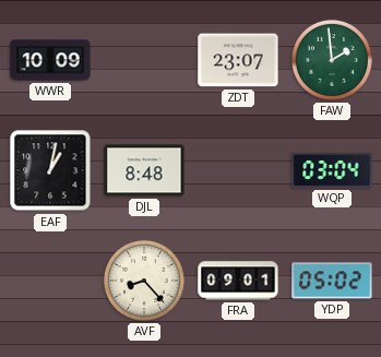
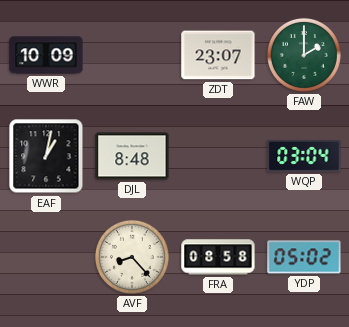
FAW: 1:59 -> 2:00
FRA: 09:01 -> 08:58
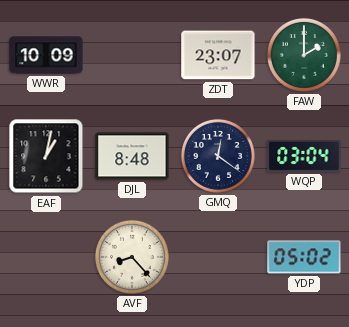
GMQ: none -> 12:21
FRA: 08:58 -> none
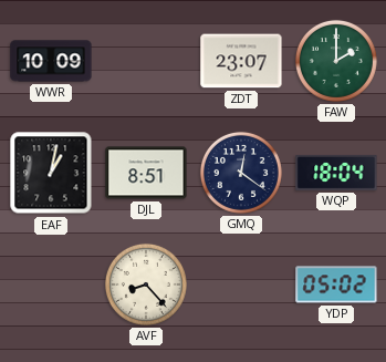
DJL: 8:48 -> 8:51
WQP: 03:04 -> 18:04
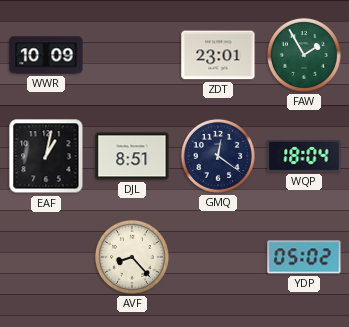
ZDT: 23:07 -> 23:01
FAW: 2:00 -> 1:55
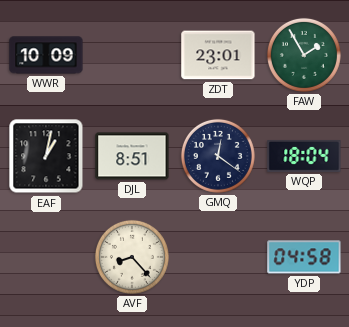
YDP: 05:02 -> 04:58
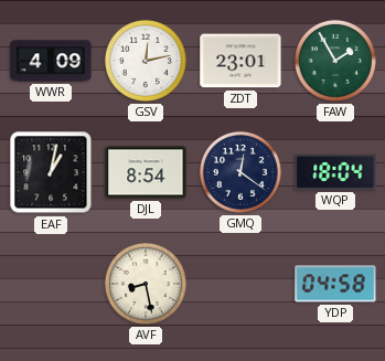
WWR: 10:09 -> 4:09
GSV: none -> 12:13
DJL: 8:51 -> 8:54
AVF: 8:23 -> 8:28
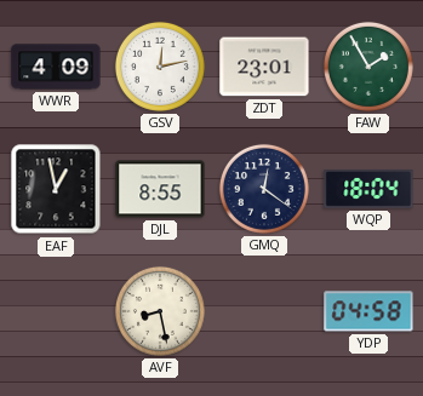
EAF: 1:02 -> 12:58
DJL: 8:54 -> 8:55
